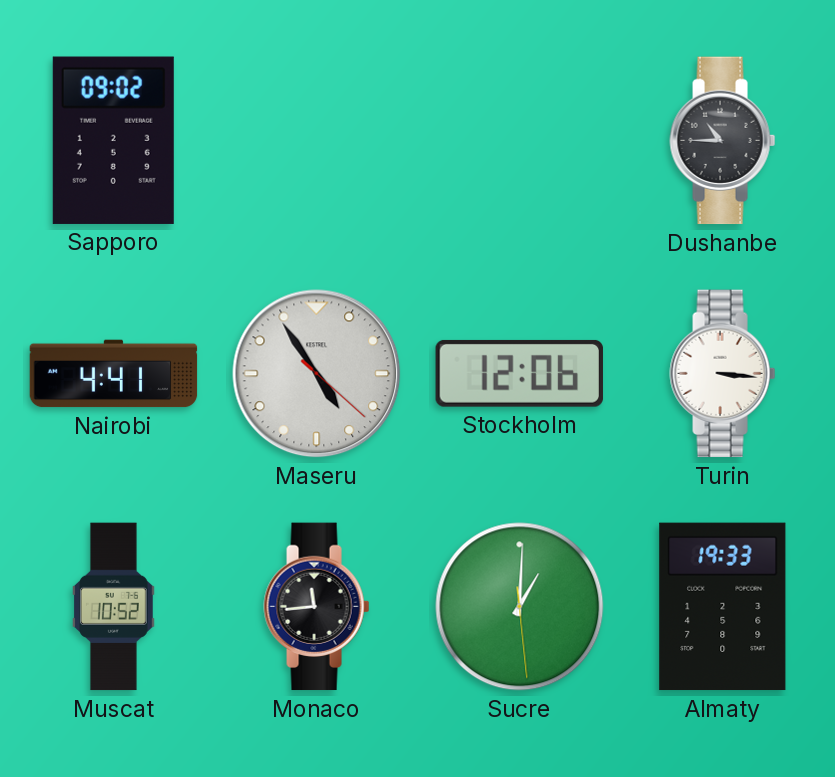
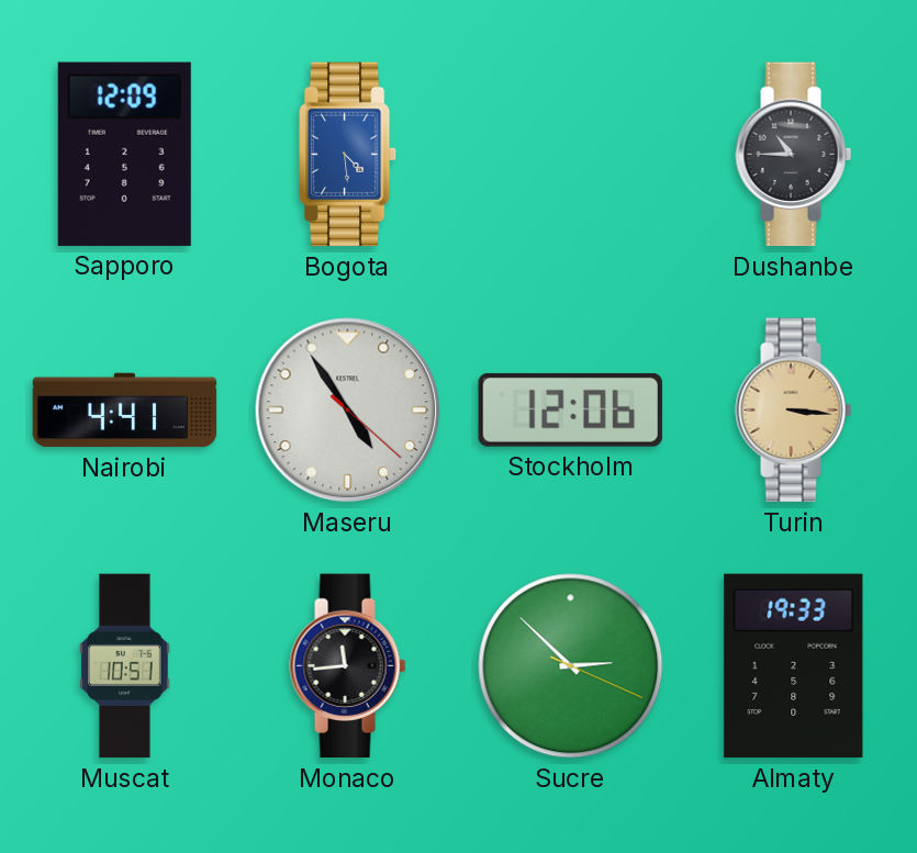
Sapporo: 09:02 -> 12:09
Bogota: none -> 4:29
Turin dial: white -> champagne
Muscat: 10:52 -> 10:51
Sucre: 1:00 -> 2:52
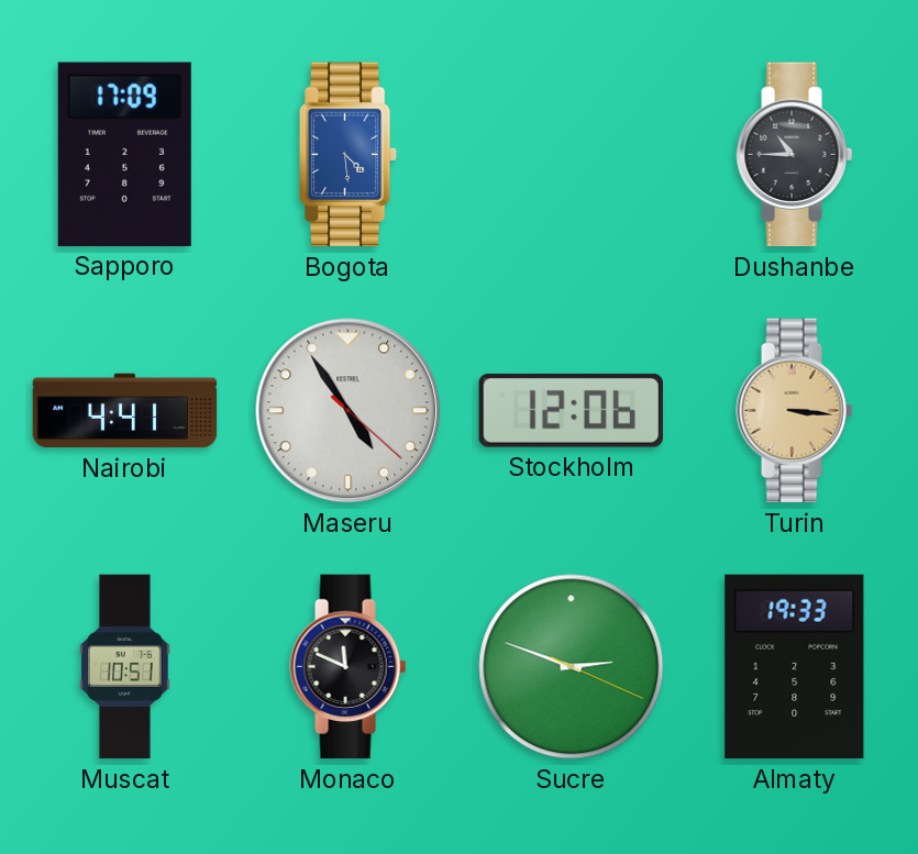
Sapporo: 12:09 -> 17:09
Monaco: 11:44 -> 11:49
Sucre: 2:52 -> 2:48
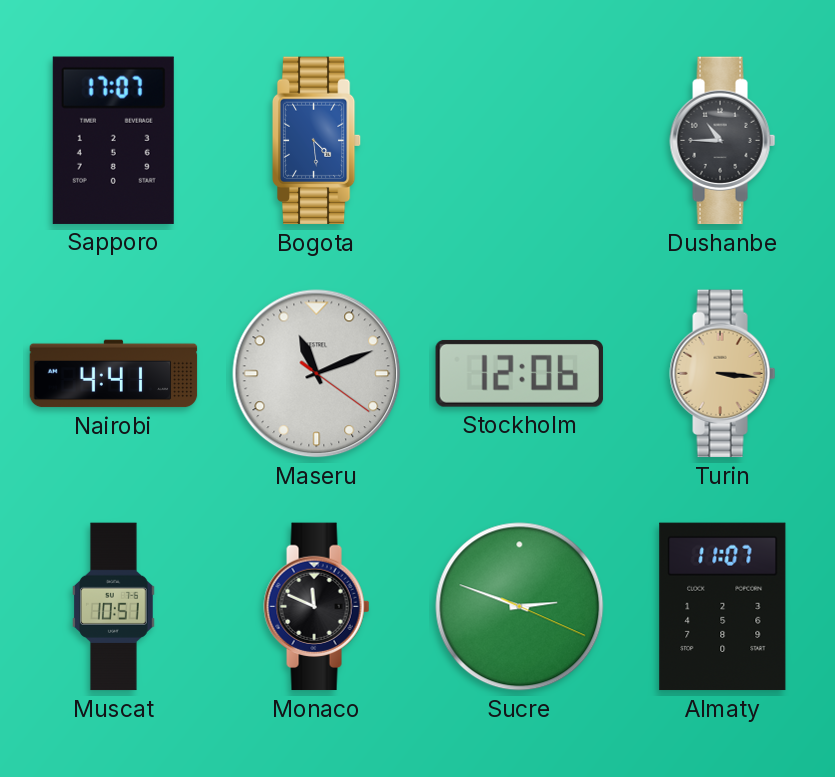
Sapporo: 17:09 -> 17:07
Maseru: 4:54 -> 11:11
Almaty: 19:33 -> 11:07
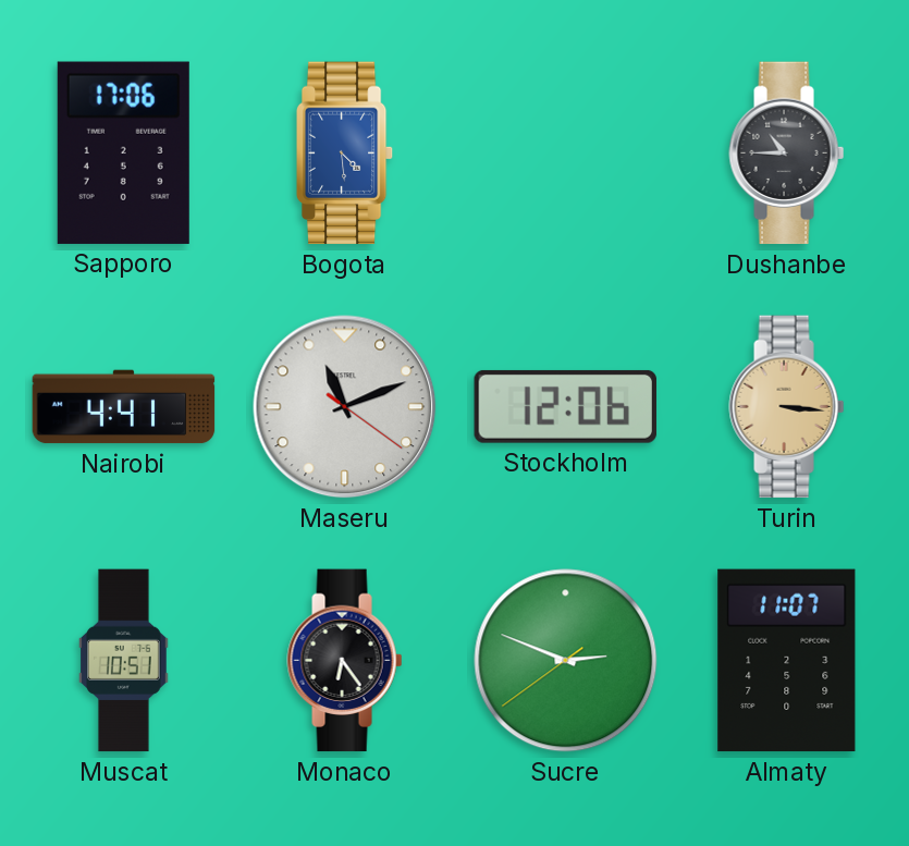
Sapporo: 17:07 -> 17:06
Monaco: 11:49 -> 6:24
Sucre: 2:48:19 -> 2:48:39
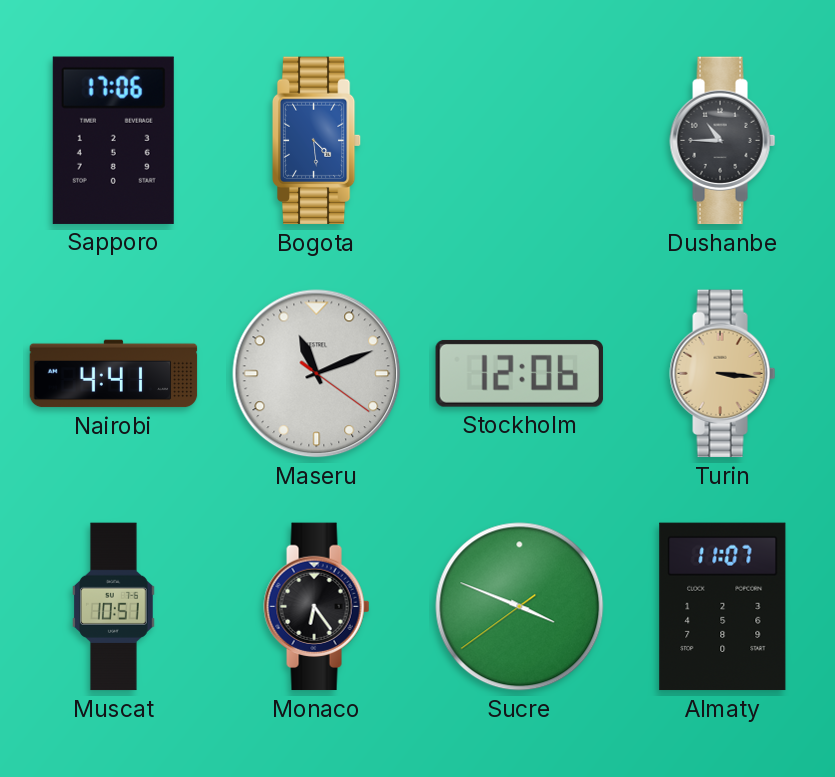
Sucre: 2:48 -> 3:48
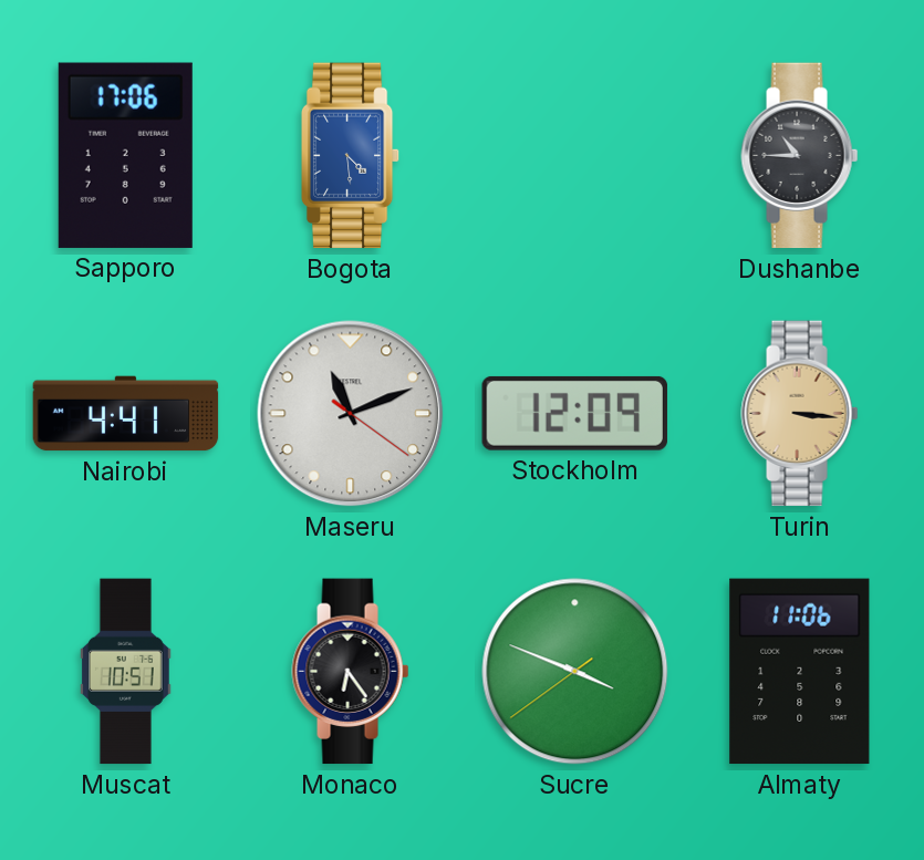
Stockholm: 12:06 -> 12:09
Almaty: 11:07 -> 11:06
